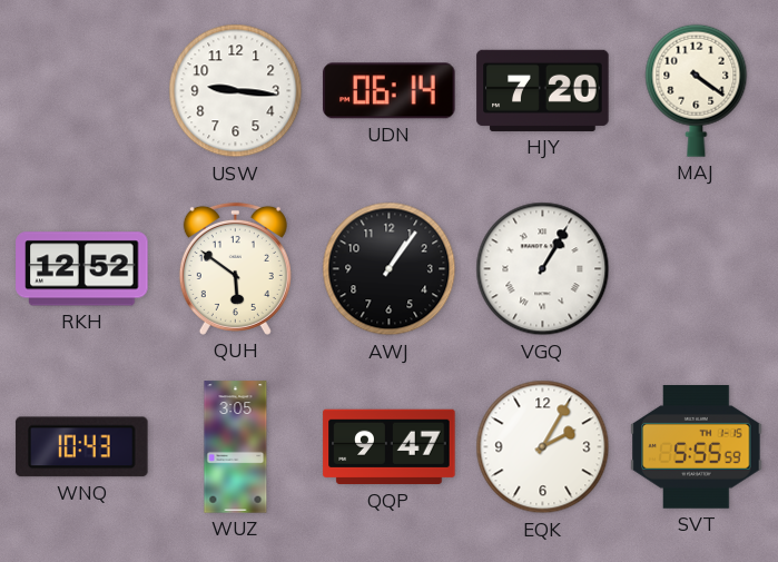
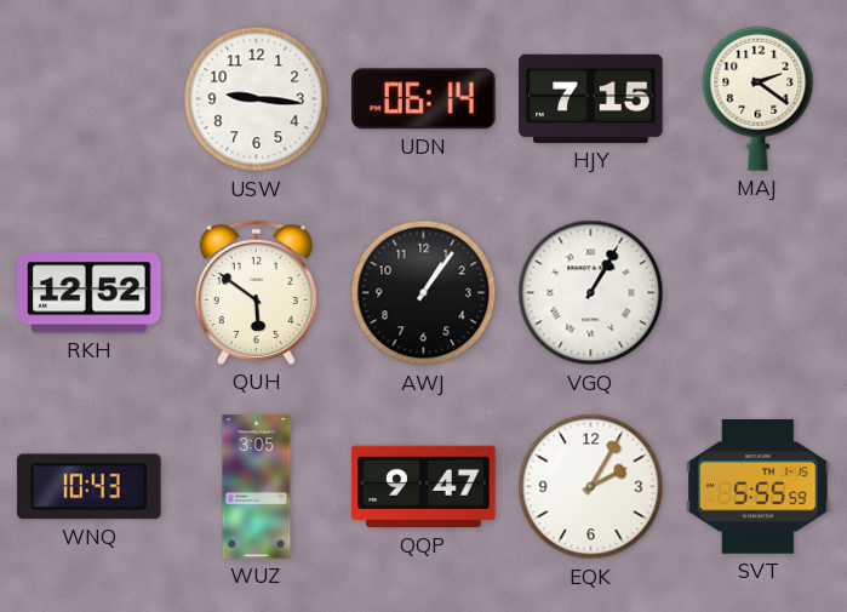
HJY: 7:20 -> 7:15
MAJ: 4:21 -> 2:21
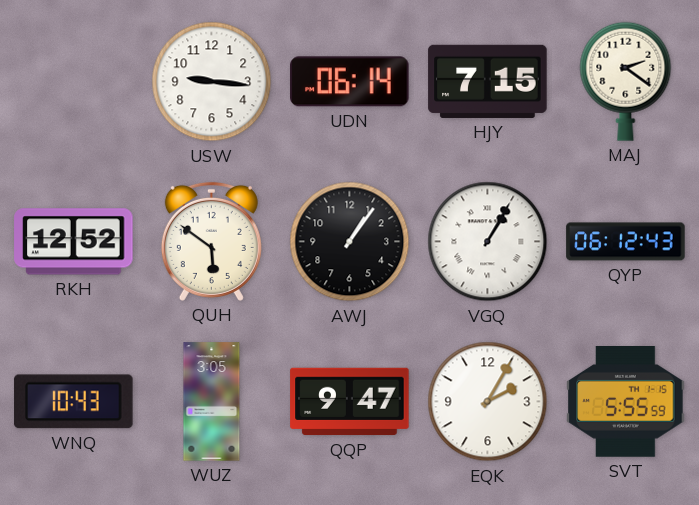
QYP: none -> 06:12
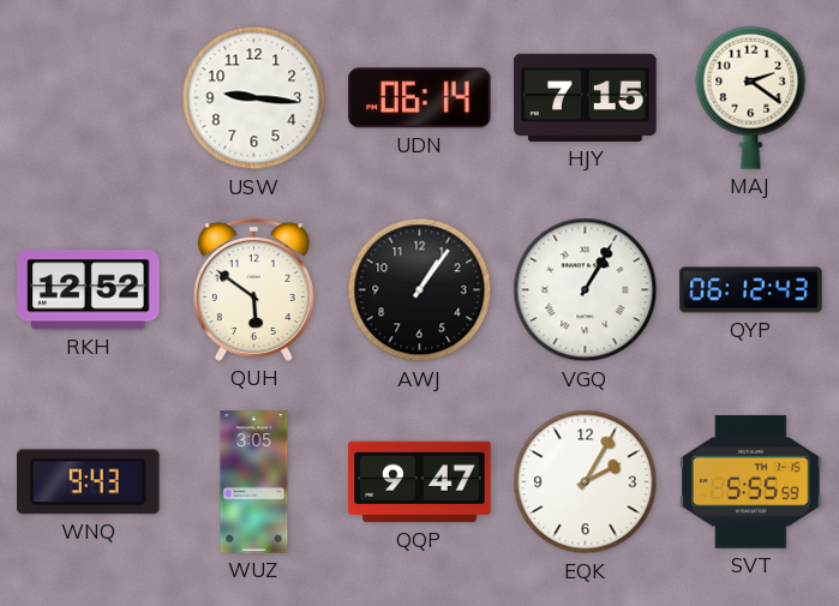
WNQ: 10:43 -> 9:43
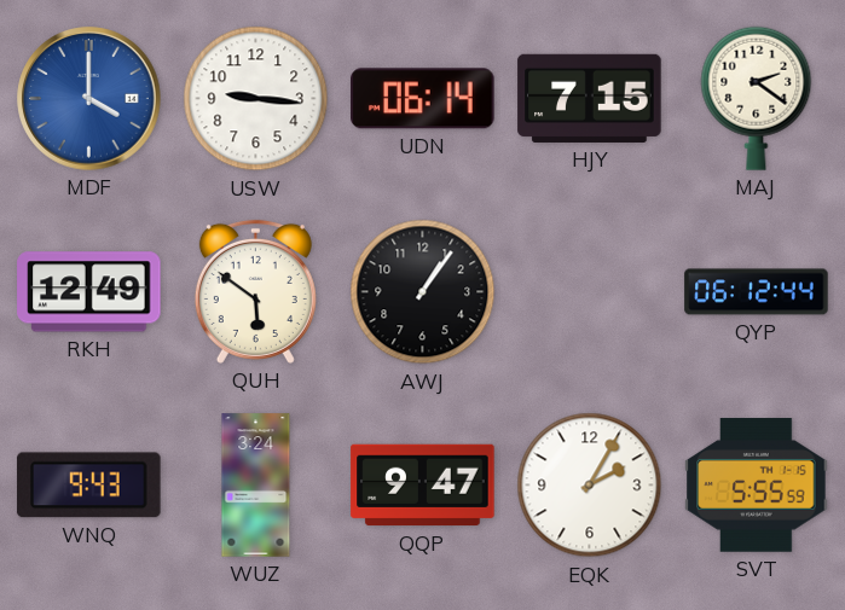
MDF: none -> 4:00
RKH: 12:52 -> 12:49
VGQ: 1:05 -> none
QYP: 06:12:43 -> 06:12:44
WUZ: 3:05 -> 3:24
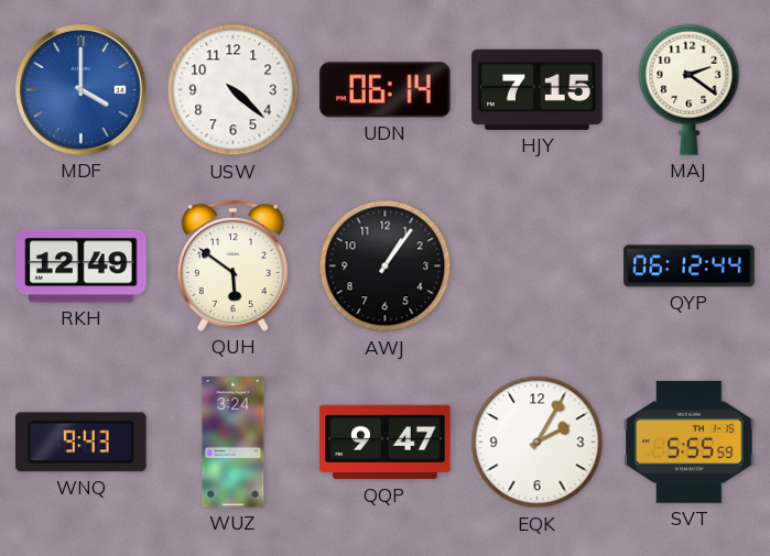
USW: 9:16 -> 4:22
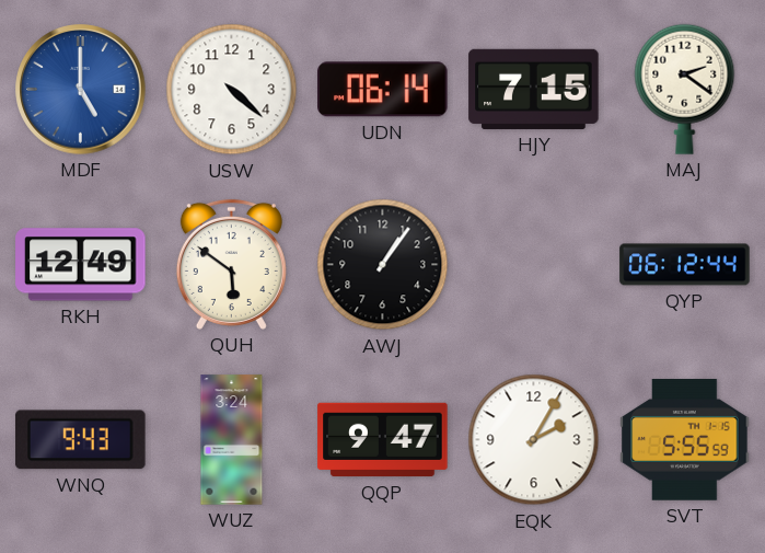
MDF: 4:00 -> 5:00
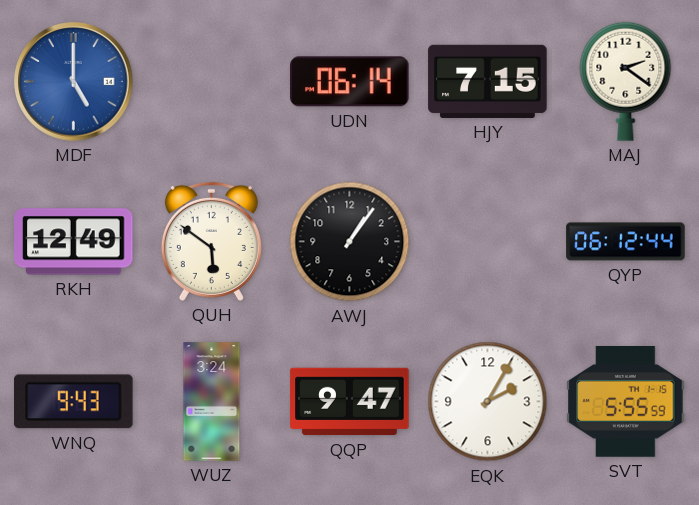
USW: 4:22 -> none
